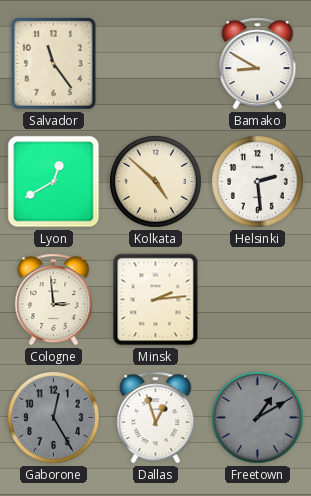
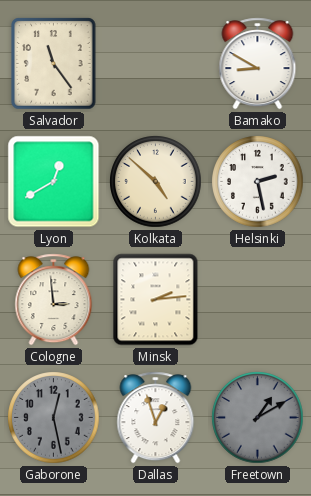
Helsinki: 2:29 -> 2:28
Gaborone: 12:25 -> 12:28
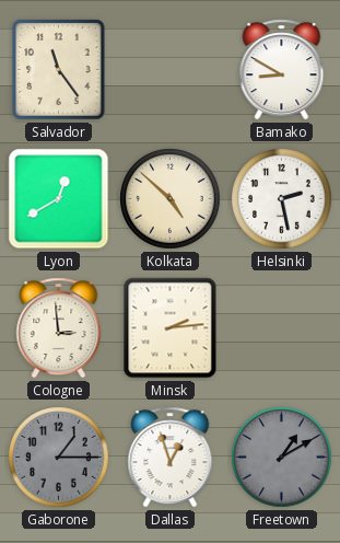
Gaborone: 12:28 -> 1:15
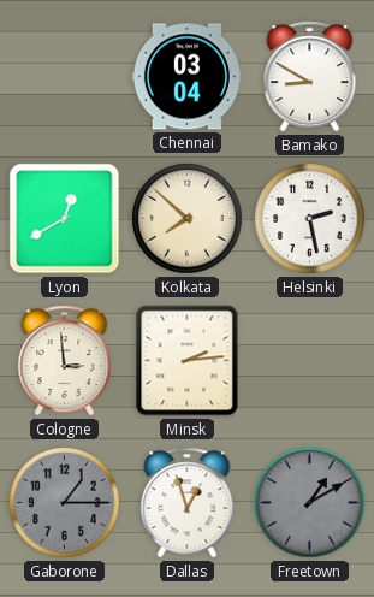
Salvador: 11:24 -> none
Chennai: none -> 03:04
Kolkata: 4:52 -> 7:52
